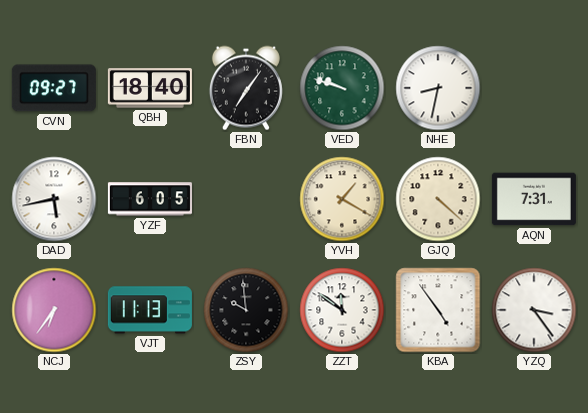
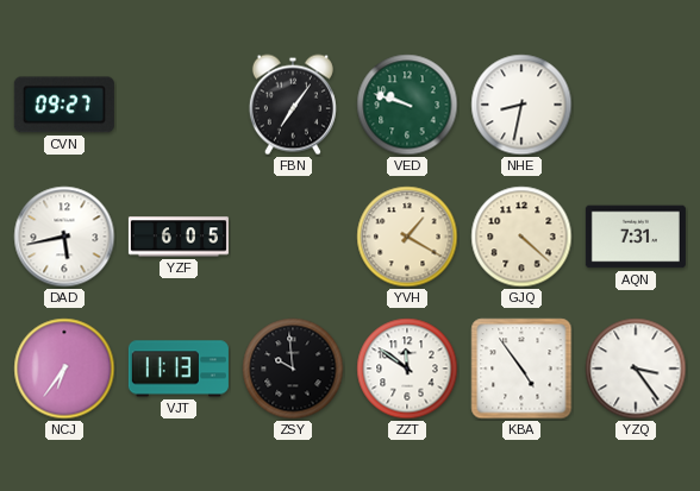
QBH: 18:40 -> none
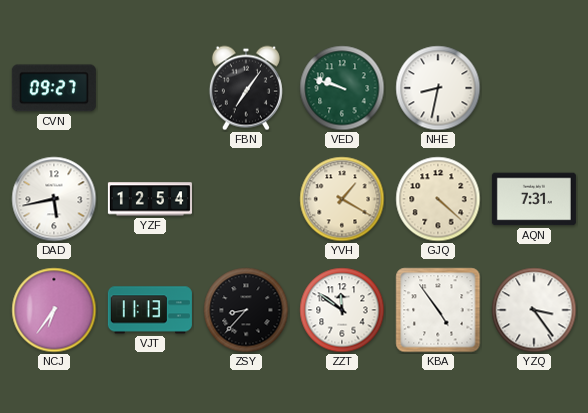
YZF: 6:05 -> 12:54
ZSY: 9:59 -> 8:37
